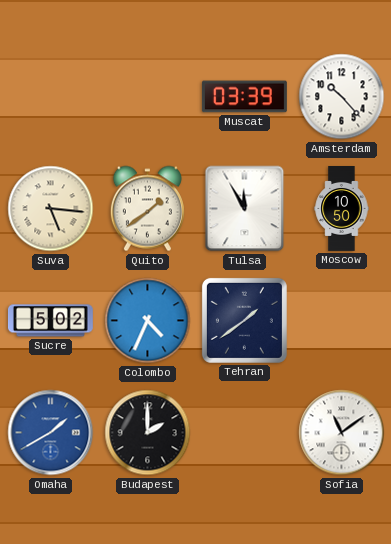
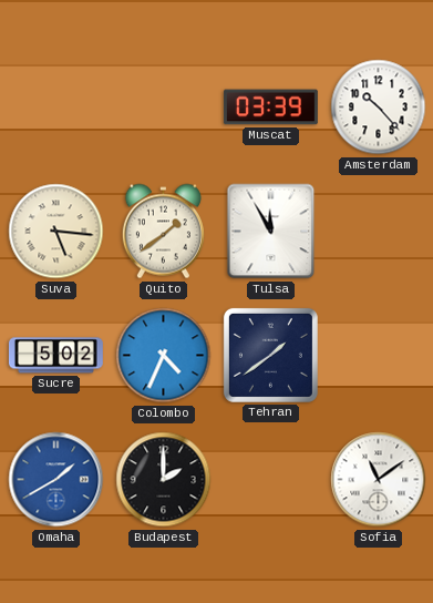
Moscow: 10:50 -> none
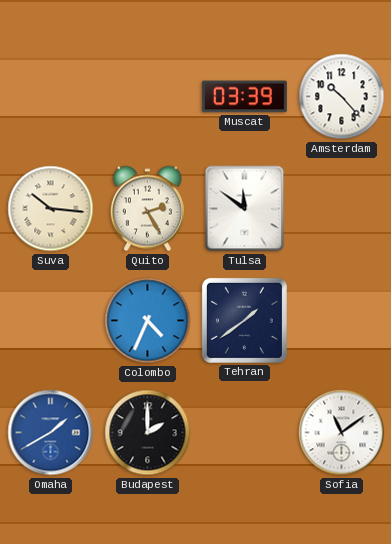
Suva: 5:16 -> 10:16
Quito: 1:39 -> 2:25
Tulsa: 11:55 -> 11:51
Sucre: 5:02 -> none
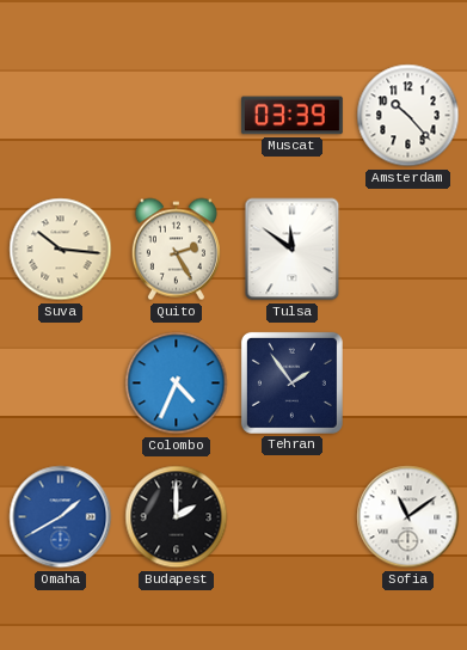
Tehran: 1:39 -> 1:54
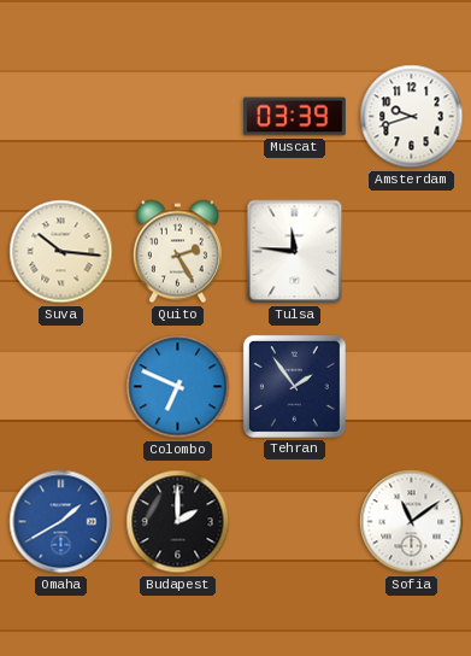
Amsterdam: 10:23 -> 9:42
Tulsa: 11:51 -> 11:46
Colombo: 4:34 -> 6:49
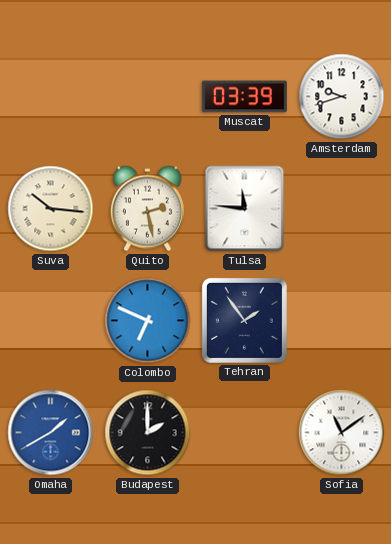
Quito: 2:25 -> 2:28
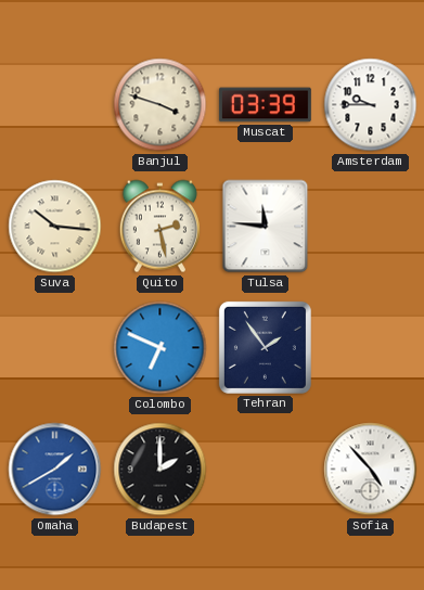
Banjul: none -> 3:48
Amsterdam: 9:42 -> 9:45
Sofia: 11:09 -> 4:53
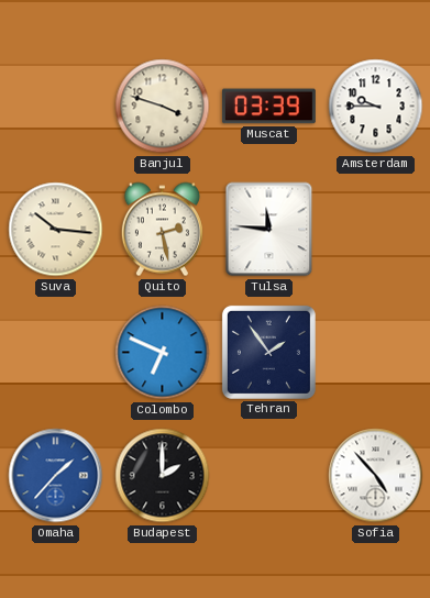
Omaha: 1:40 -> 1:37
